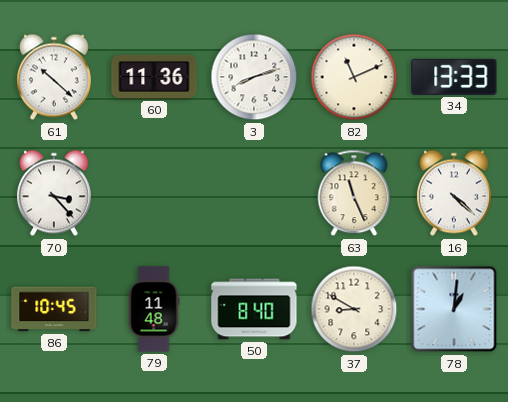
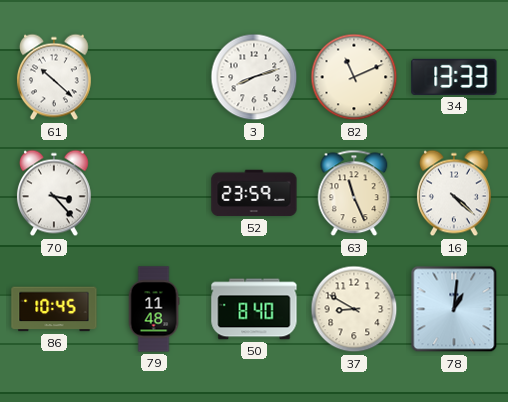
60: 11:36 -> none
52: none -> 23:59
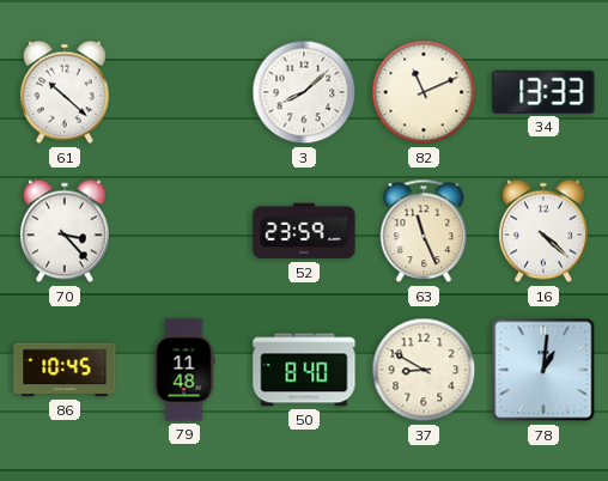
3: 8:12 -> 8:08
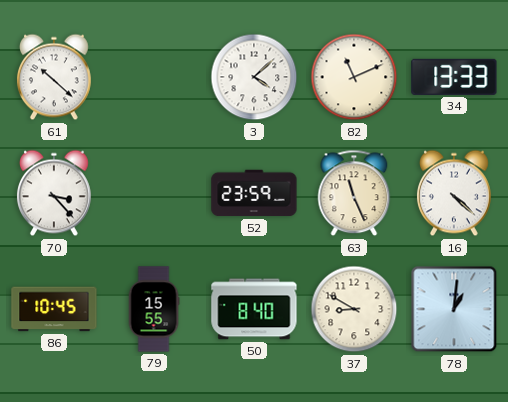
3: 8:08 -> 4:08
79: 11:48 -> 15:55
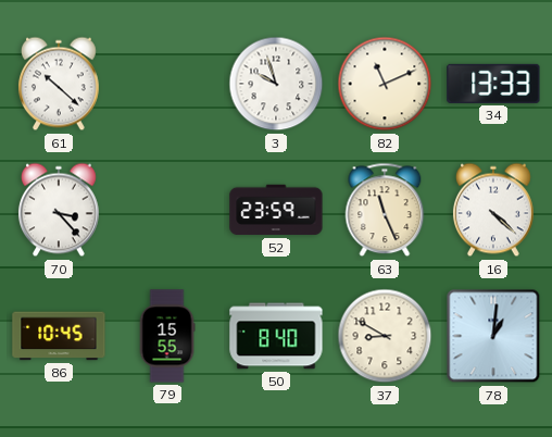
3: 4:08 -> 9:57
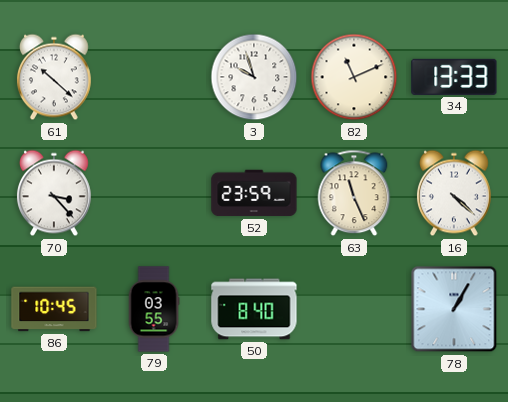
79: 15:55 -> 03:55
37: 8:50 -> none
78: 1:01 -> 1:05
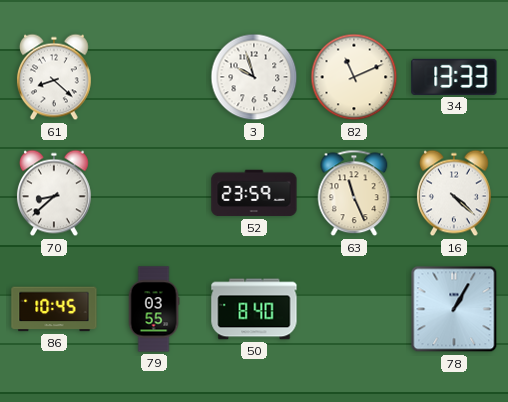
61: 10:22 -> 8:22
70: 3:23 -> 8:38
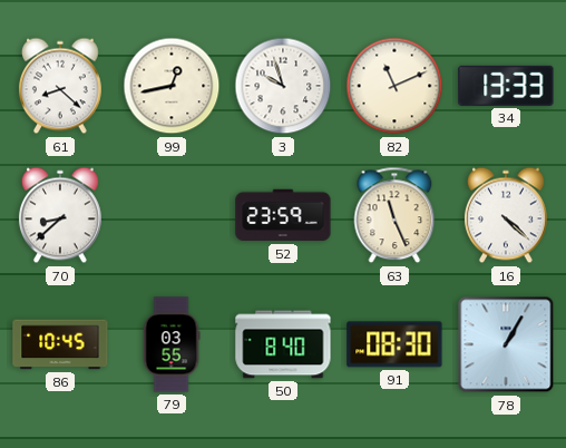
99: none -> 12:43
91: none -> 08:30
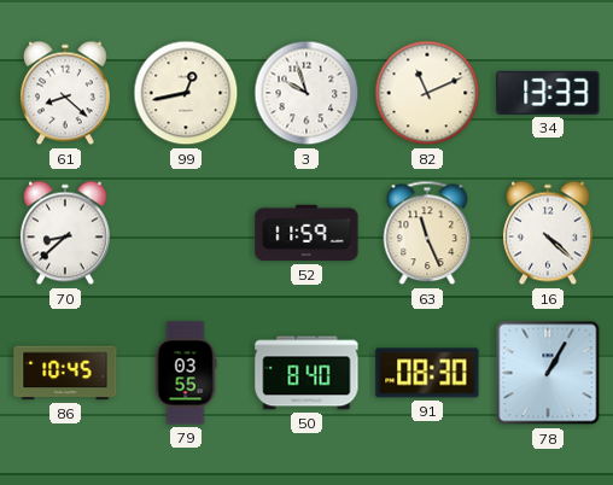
52: 23:59 -> 11:59
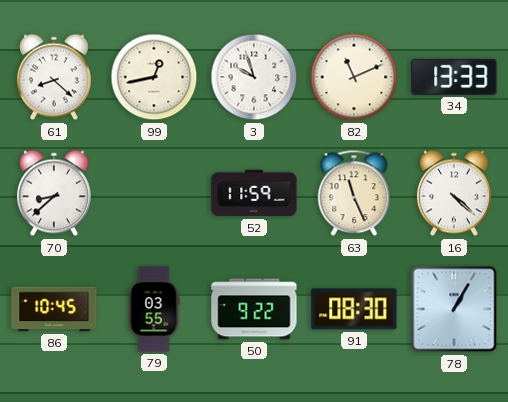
50: 8:40 -> 9:22
